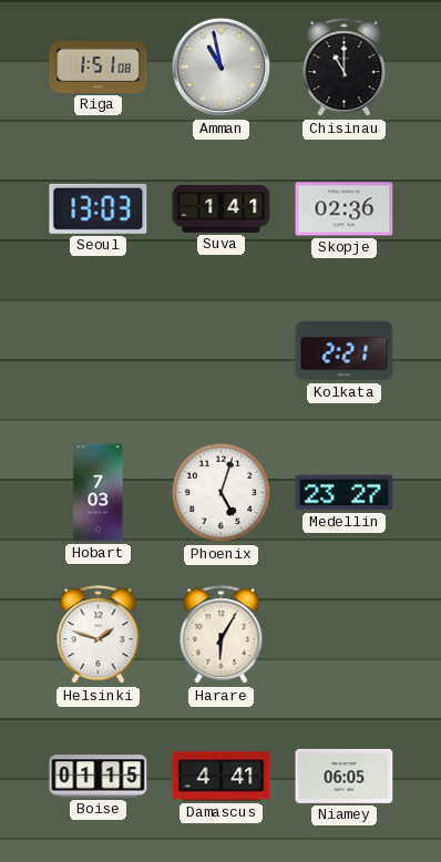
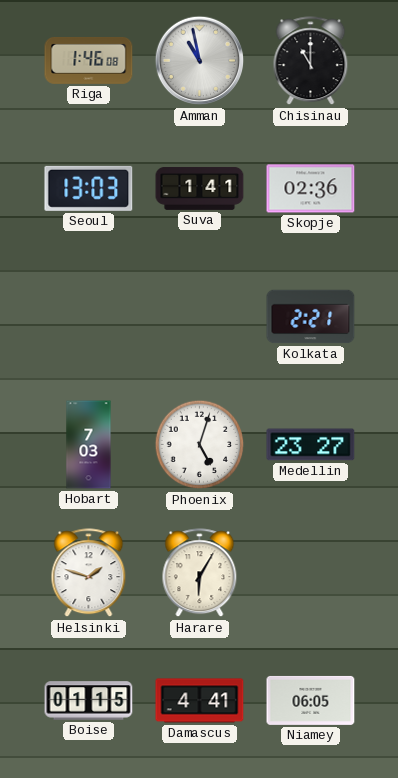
Riga: 1:51 -> 1:46
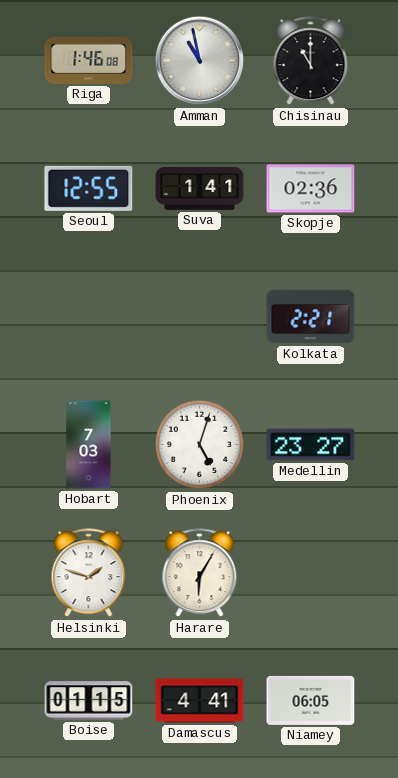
Seoul: 13:03 -> 12:55
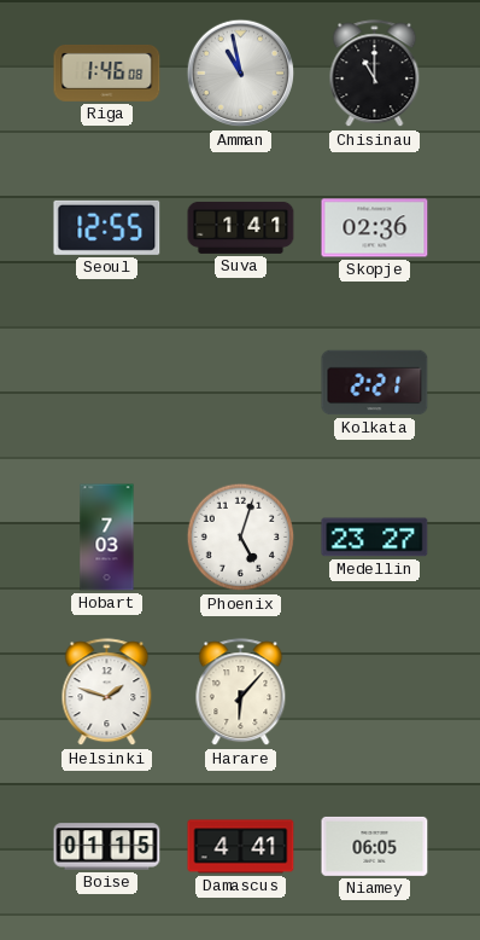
Harare: 6:05 -> 6:07
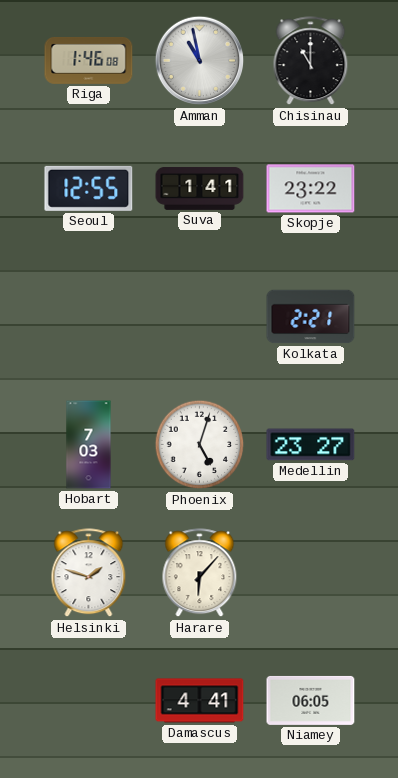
Skopje: 02:36 -> 23:22
Boise: 01:15 -> none
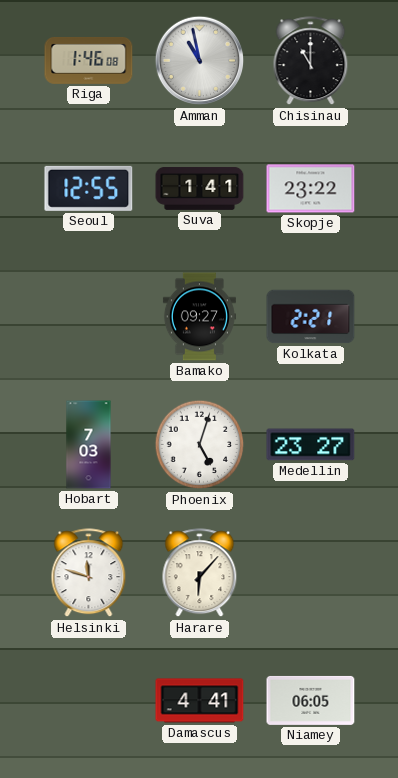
Bamako: none -> 09:27
Helsinki: 1:48 -> 11:48
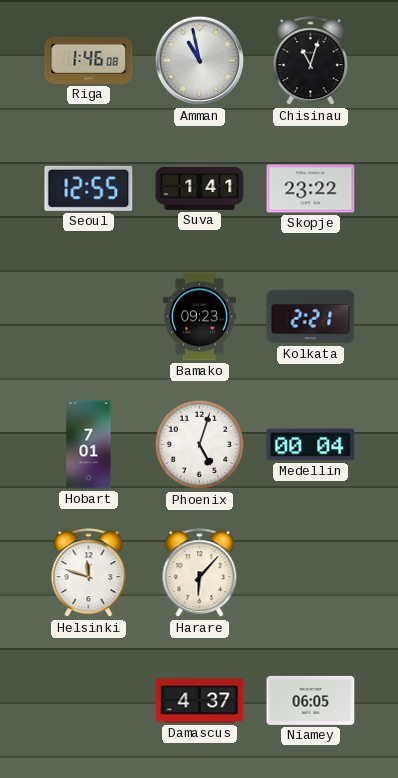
Chisinau: 11:00 -> 11:03
Bamako: 09:27 -> 09:23
Hobart: 7:03 -> 7:01
Medellin: 23:27 -> 00:04
Damascus: 4:41 -> 4:37
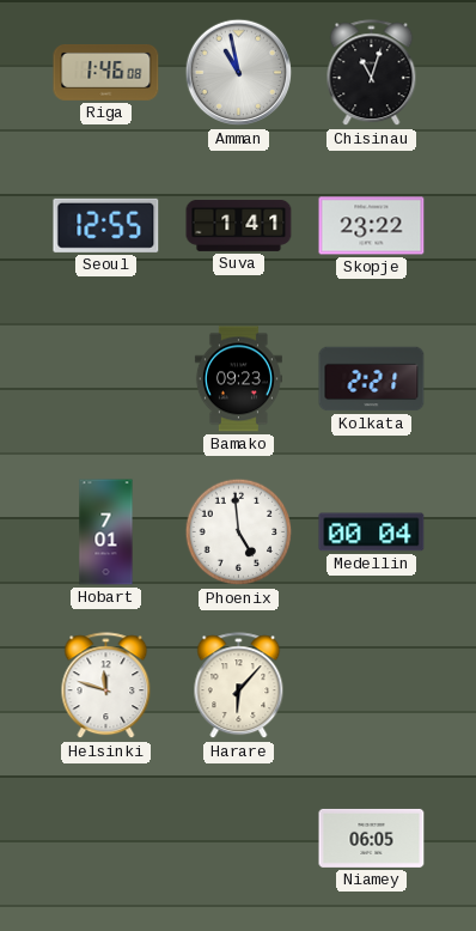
Phoenix: 5:03 -> 4:59
Damascus: 4:37 -> none
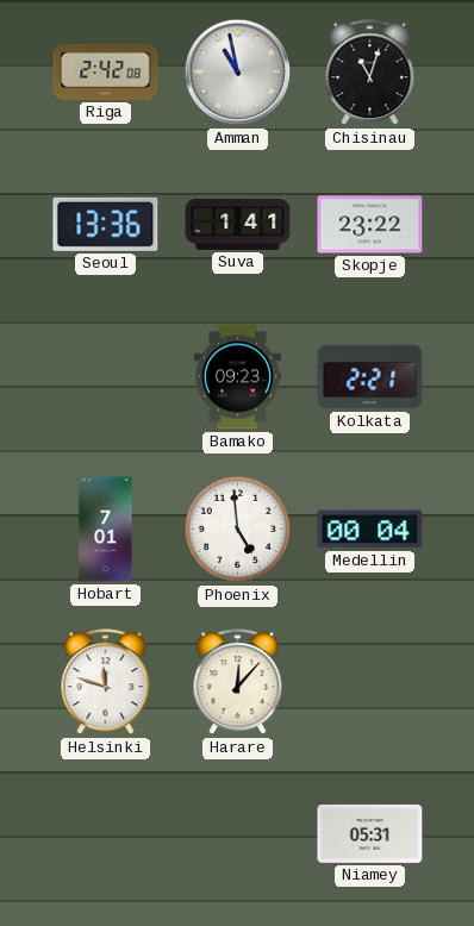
Riga: 1:46 -> 2:42
Seoul: 12:55 -> 13:36
Harare: 6:07 -> 12:07
Niamey: 06:05 -> 05:31
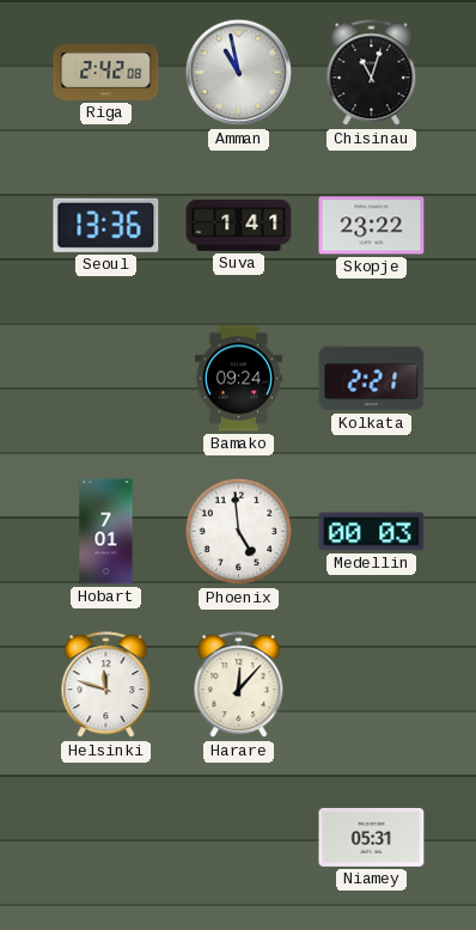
Bamako: 09:23 -> 09:24
Medellin: 00:04 -> 00:03
